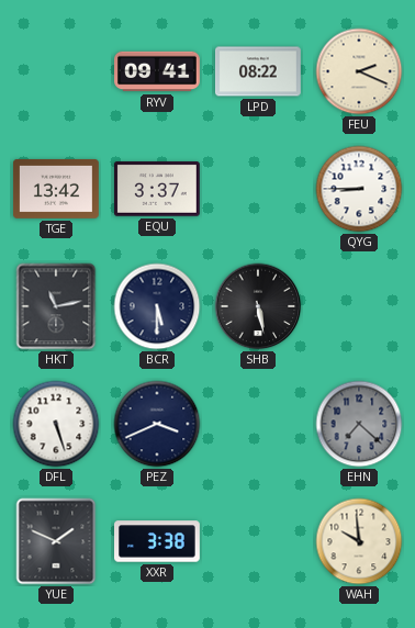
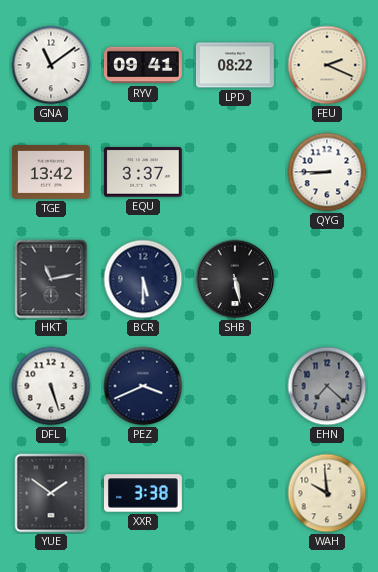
GNA: none -> 11:09
YUE: 1:49 -> 1:51
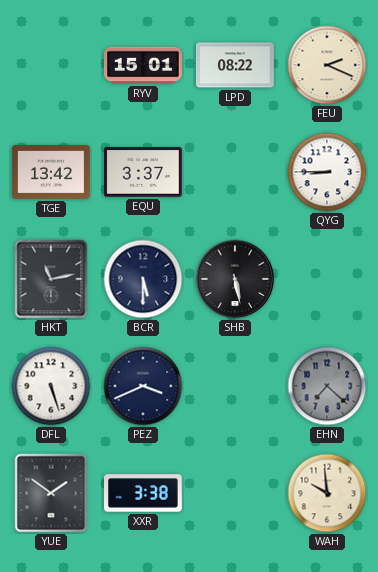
GNA: 11:09 -> none
RYV: 09:41 -> 15:01
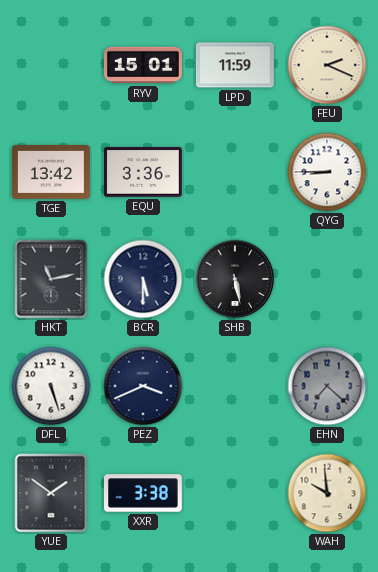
LPD: 08:22 -> 11:59
EQU: 3:37 -> 3:36
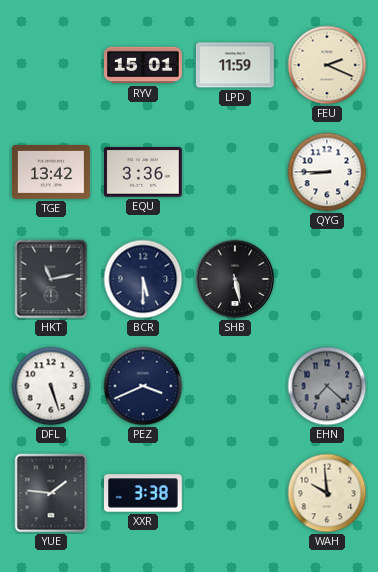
YUE: 1:51 -> 1:46
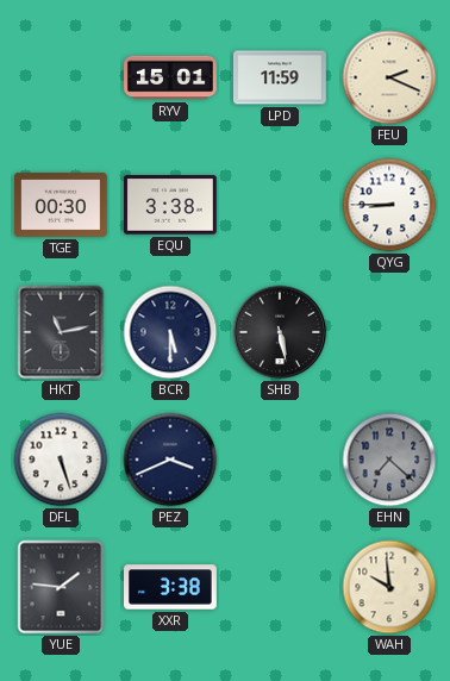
TGE: 13:42 -> 00:30
EQU: 3:36 -> 3:38
